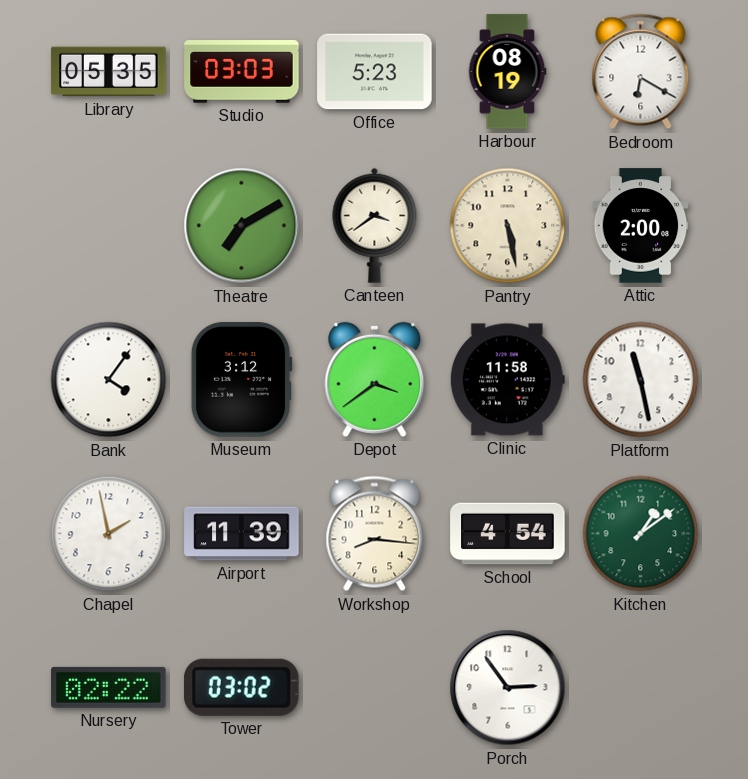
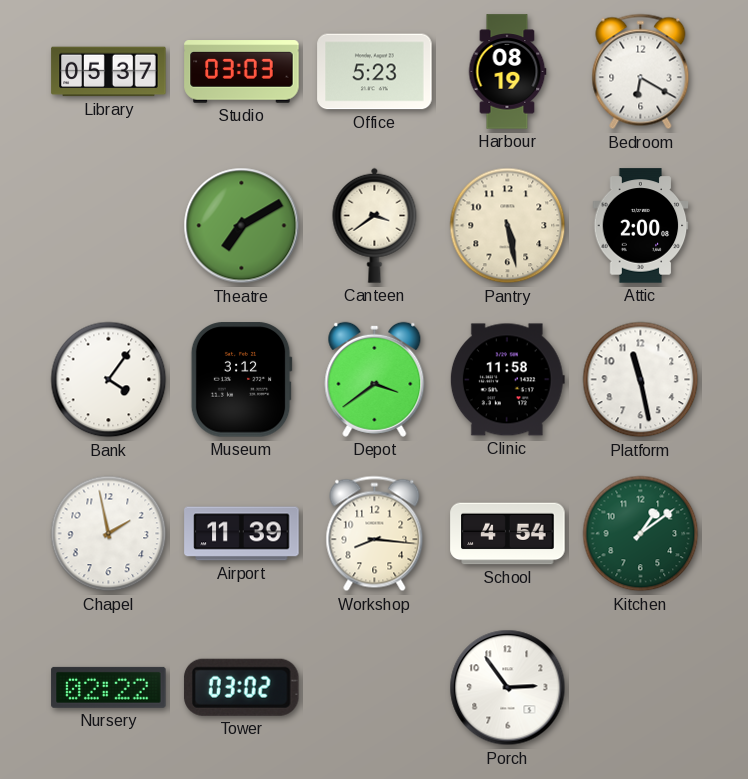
Library: 05:35 -> 05:37
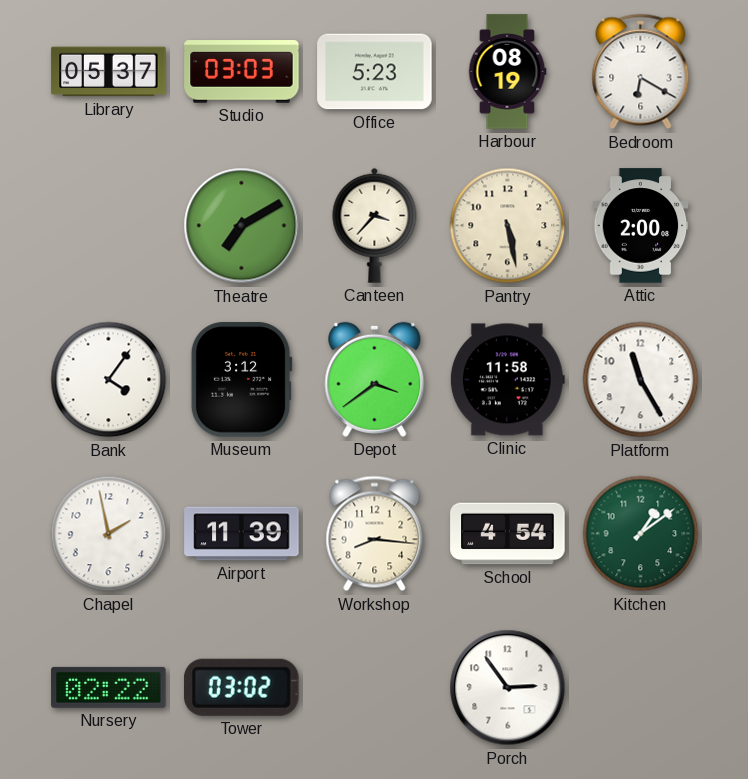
Canteen: 3:39 -> 3:37
Platform: 11:28 -> 11:25
